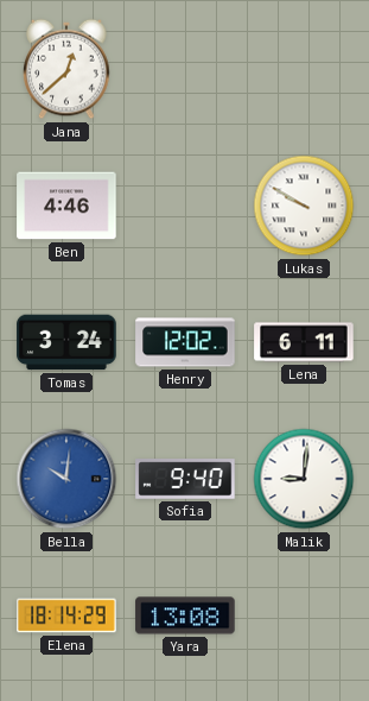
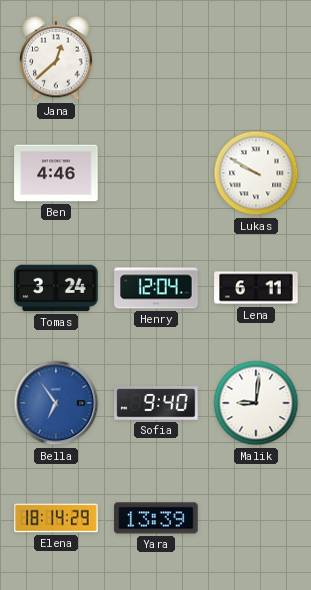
Henry: 12:02 -> 12:04
Bella: 10:01 -> 6:54
Yara: 13:08 -> 13:39
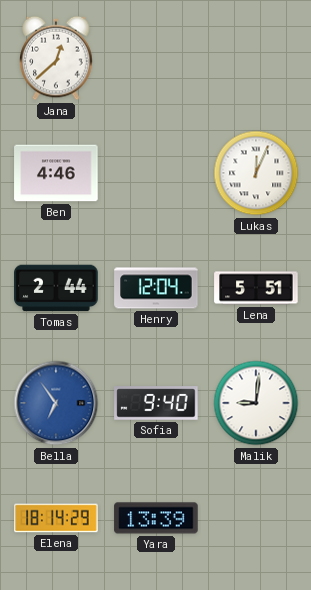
Lukas: 9:50 -> 12:04
Tomas: 3:24 -> 2:44
Lena: 6:11 -> 5:51
